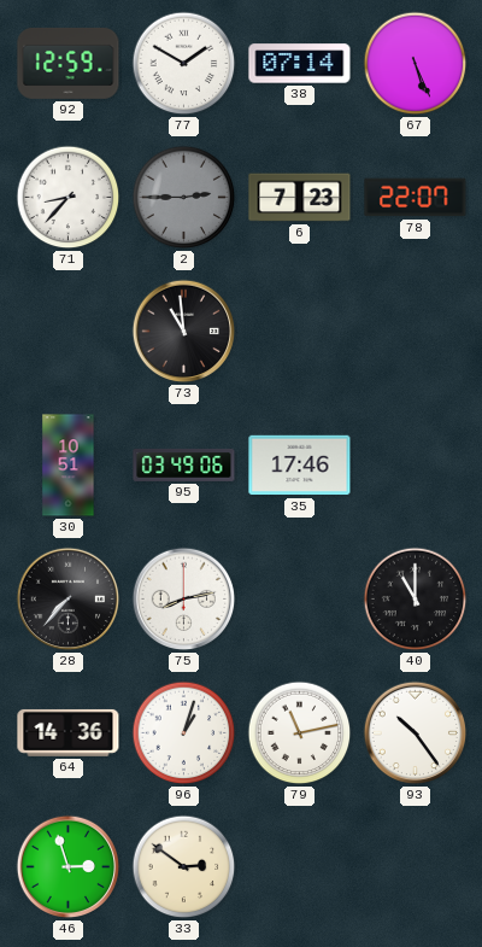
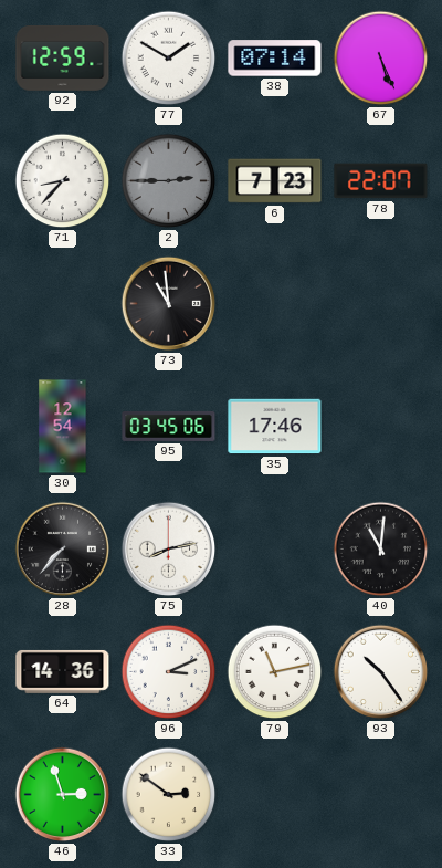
30: 10:51 -> 12:54
95: 03:49 -> 03:45
40: 11:00 -> 11:01
96: 1:03 -> 3:11
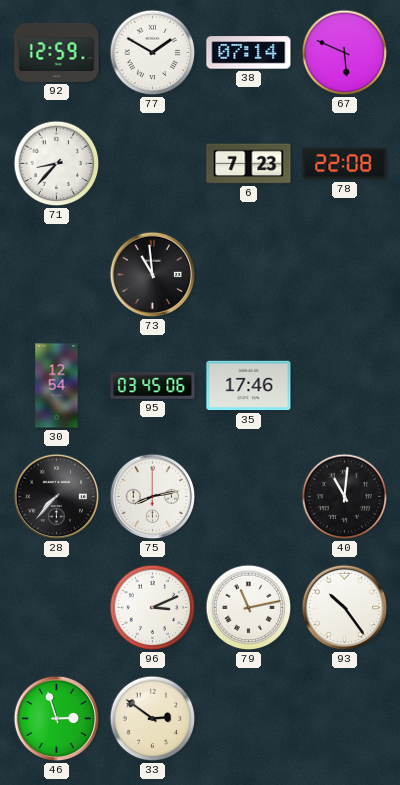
67: 5:26 -> 5:49
2: 2:45 -> none
78: 22:07 -> 22:08
64: 14:36 -> none
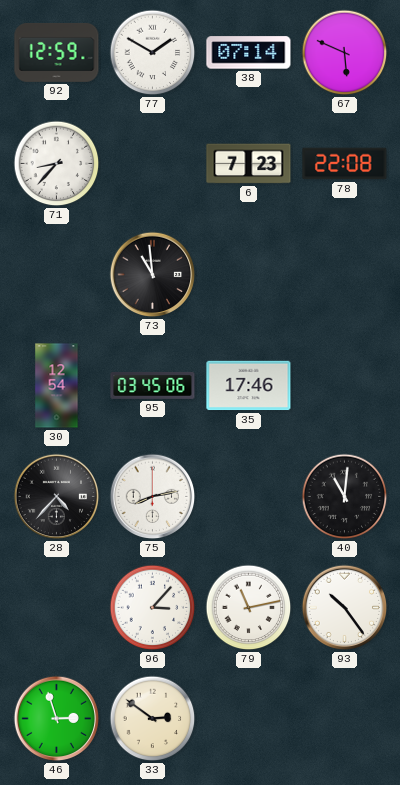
28: 7:37 -> 4:37
96: 3:11 -> 3:07
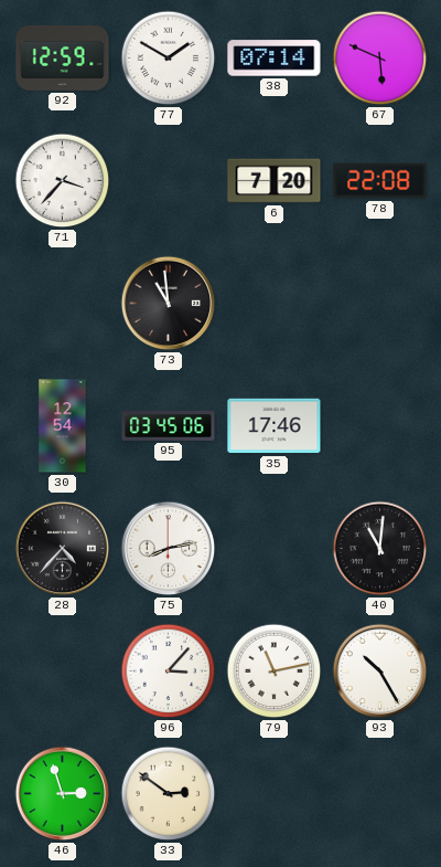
71: 8:37 -> 3:37
6: 7:23 -> 7:20
93: 10:24 -> 10:25
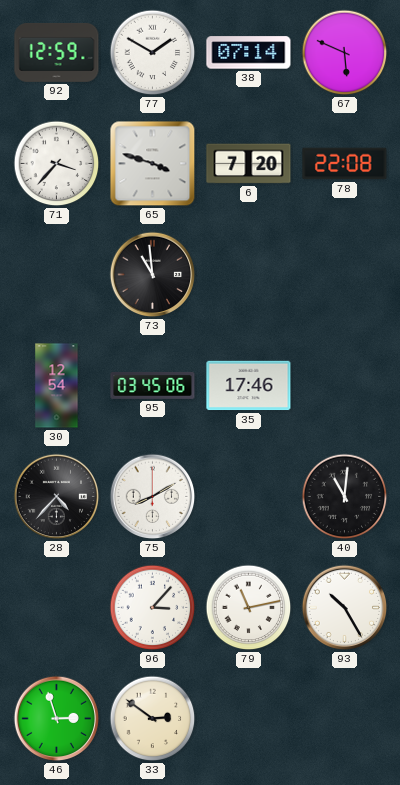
65: none -> 3:48
75: 8:13 -> 8:10
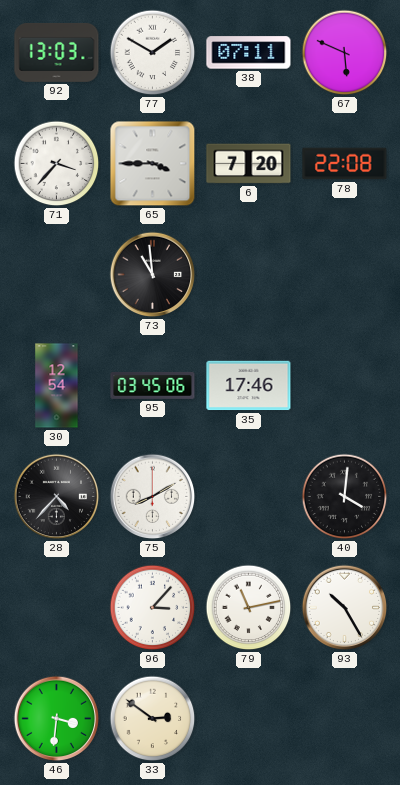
92: 12:59 -> 13:03
38: 07:14 -> 07:11
65: 3:48 -> 3:45
40: 11:01 -> 4:01
46: 2:57 -> 3:31
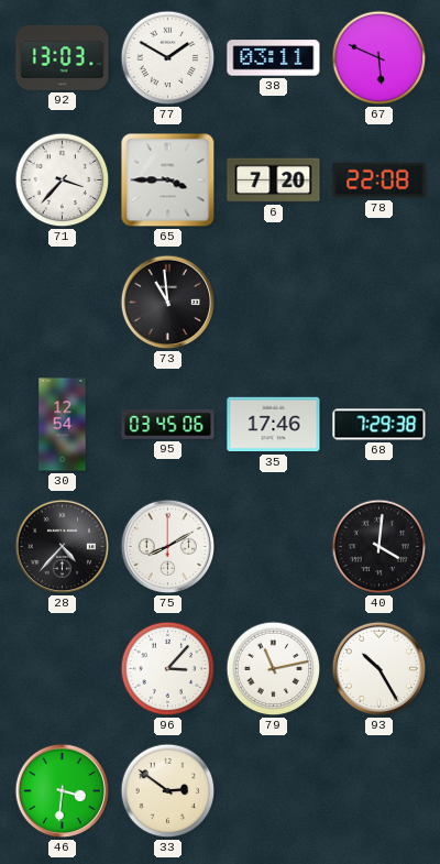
38: 07:11 -> 03:11
68: none -> 7:29
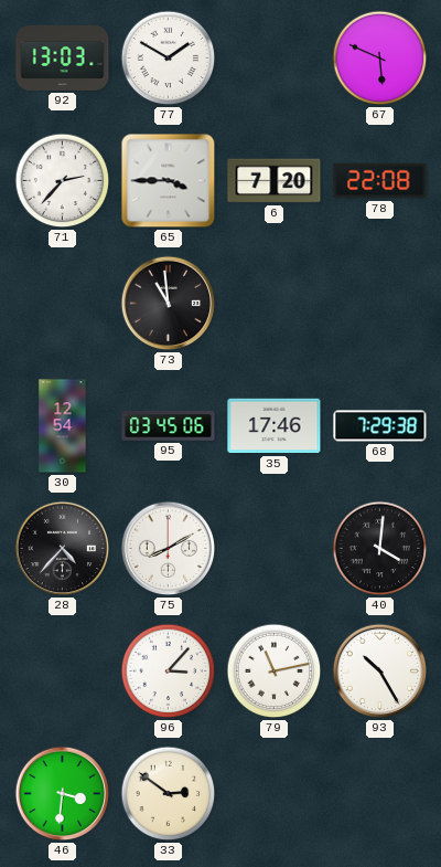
38: 03:11 -> none
71: 3:37 -> 2:37
